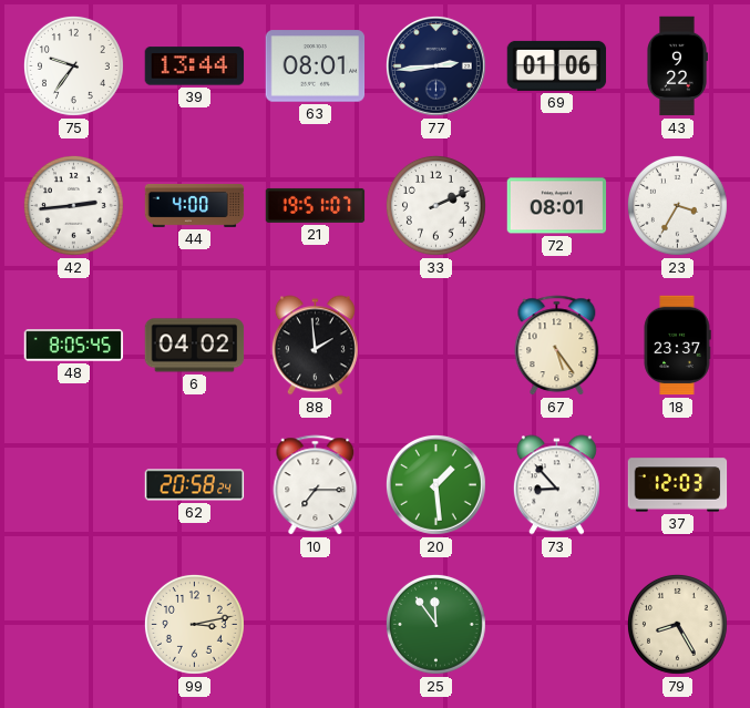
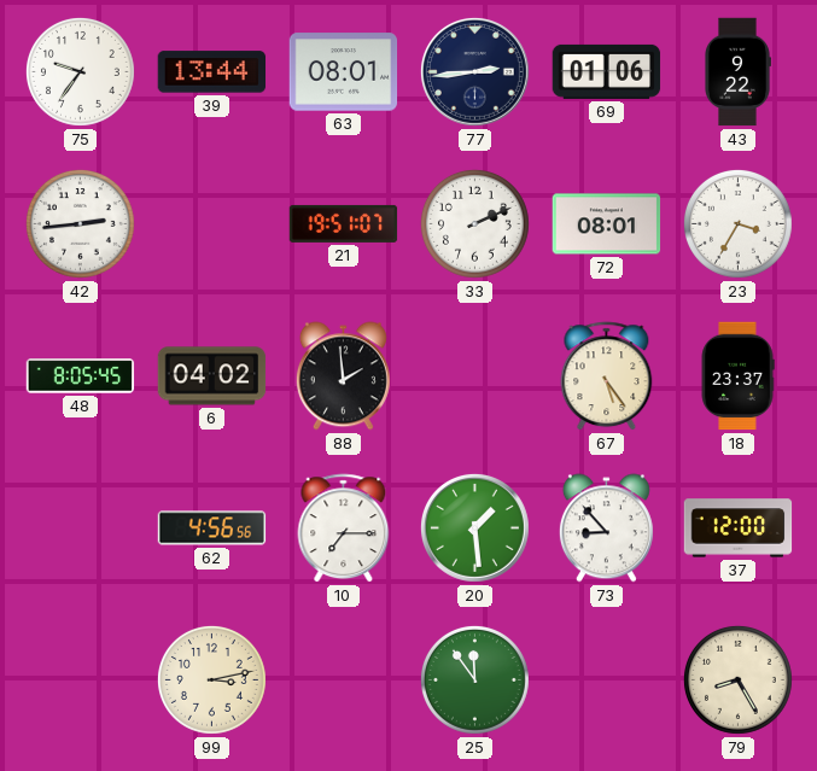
44: 4:00 -> none
62: 20:58 -> 4:56
37: 12:03 -> 12:00
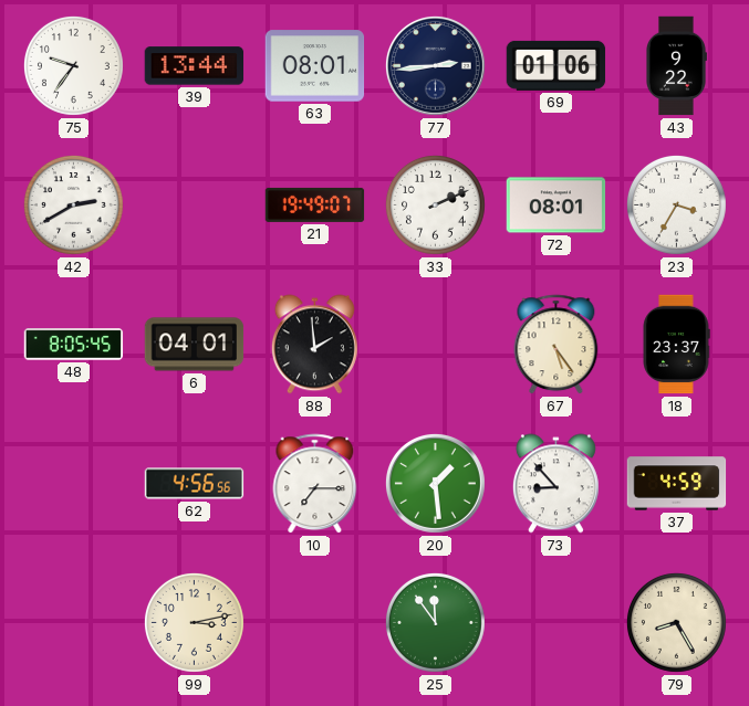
42: 2:44 -> 2:40
21: 19:51 -> 19:49
6: 04:02 -> 04:01
37: 12:00 -> 4:59
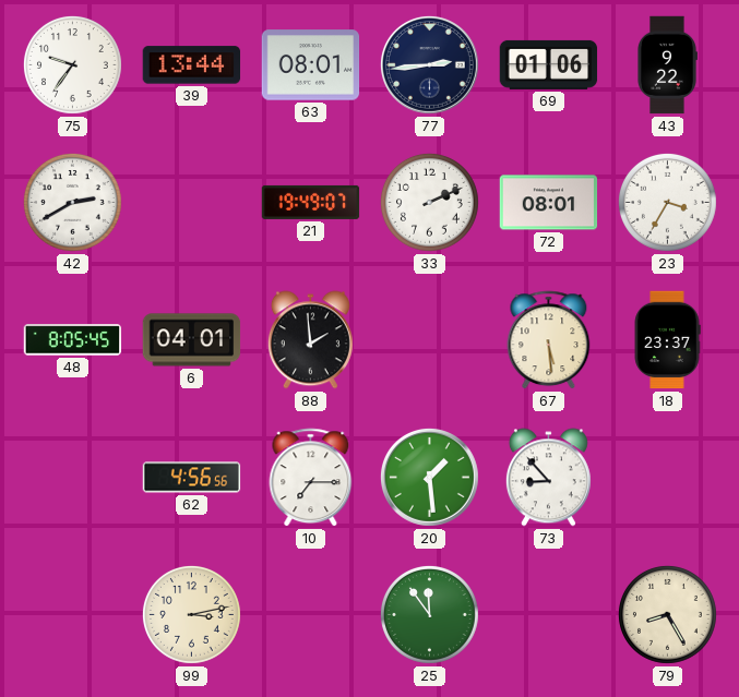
67: 5:24 -> 5:29
37: 4:59 -> none
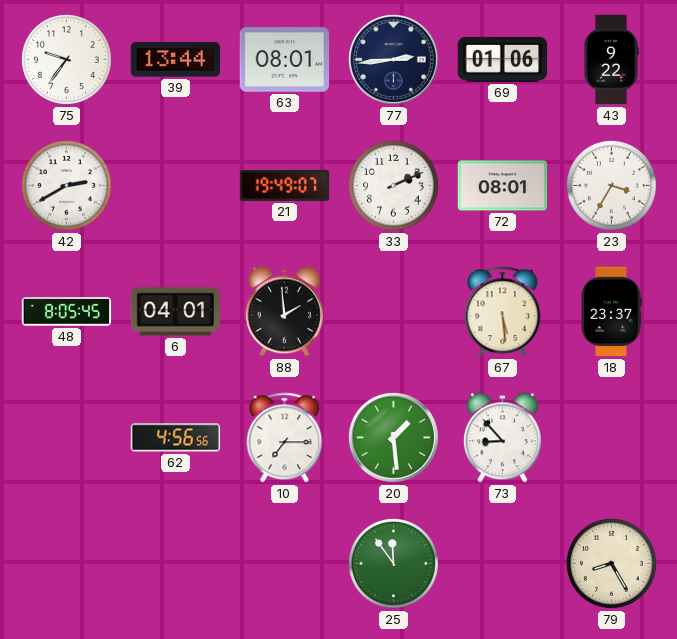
99: 3:13 -> none
